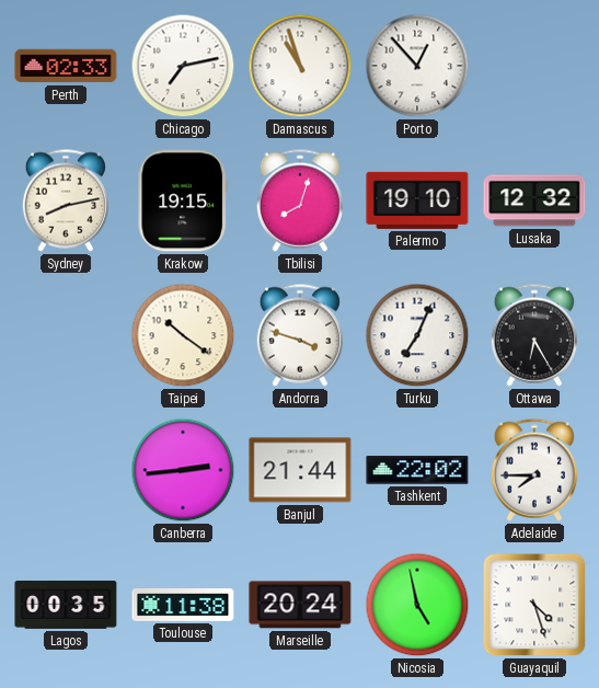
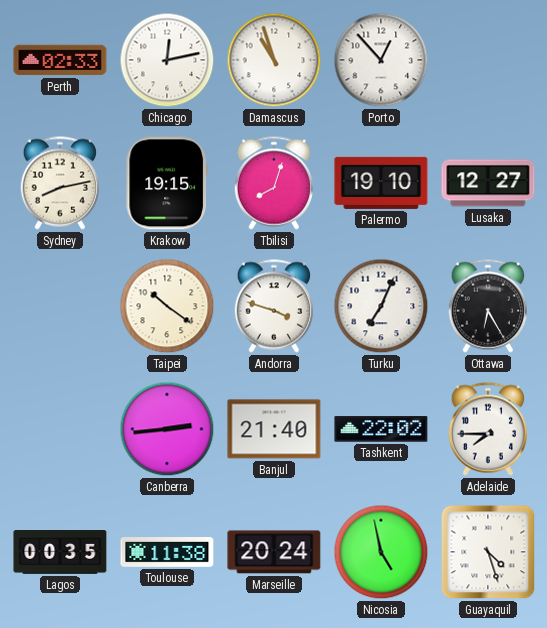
Chicago: 7:13 -> 12:13
Lusaka: 12:32 -> 12:27
Banjul: 21:44 -> 21:40
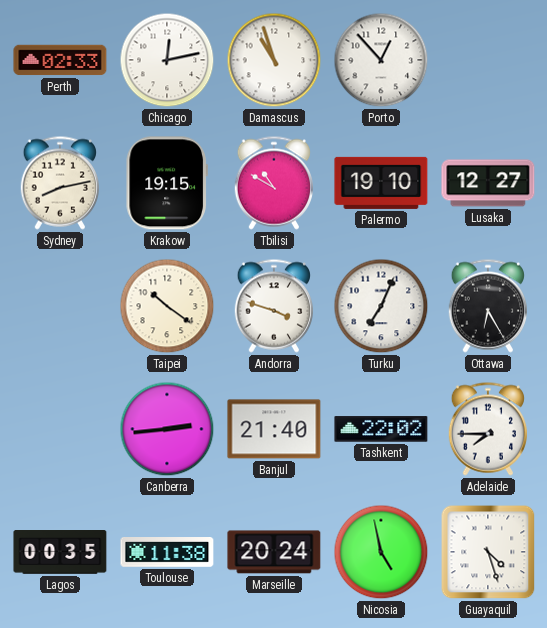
Tbilisi: 8:03 -> 10:50
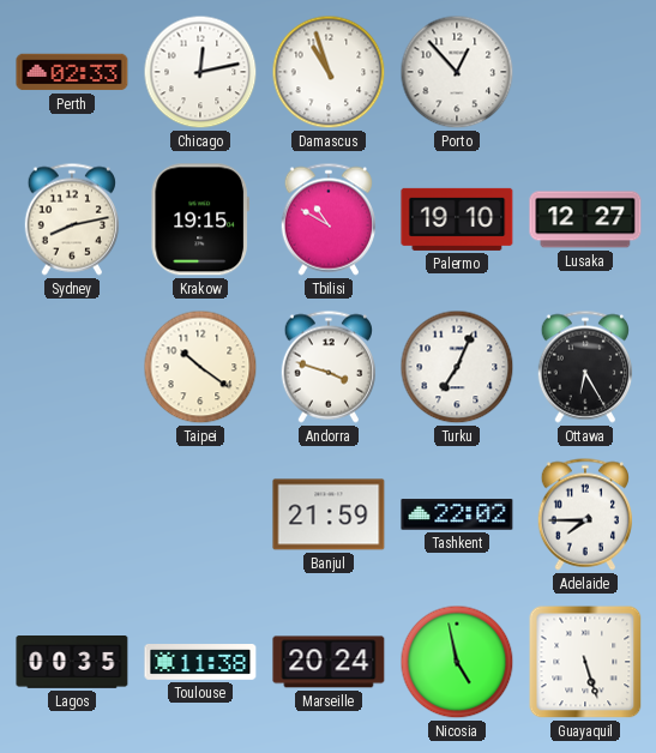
Canberra: 2:44 -> none
Banjul: 21:40 -> 21:59
Guayaquil: 4:27 -> 5:27
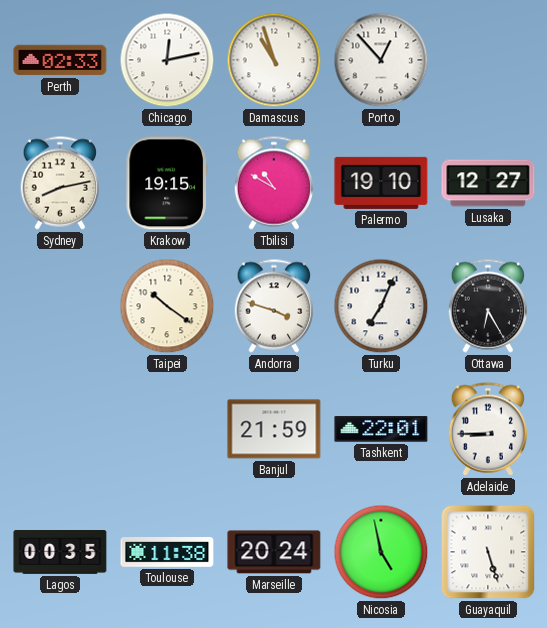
Tashkent: 22:02 -> 22:01
Adelaide: 7:45 -> 8:45
